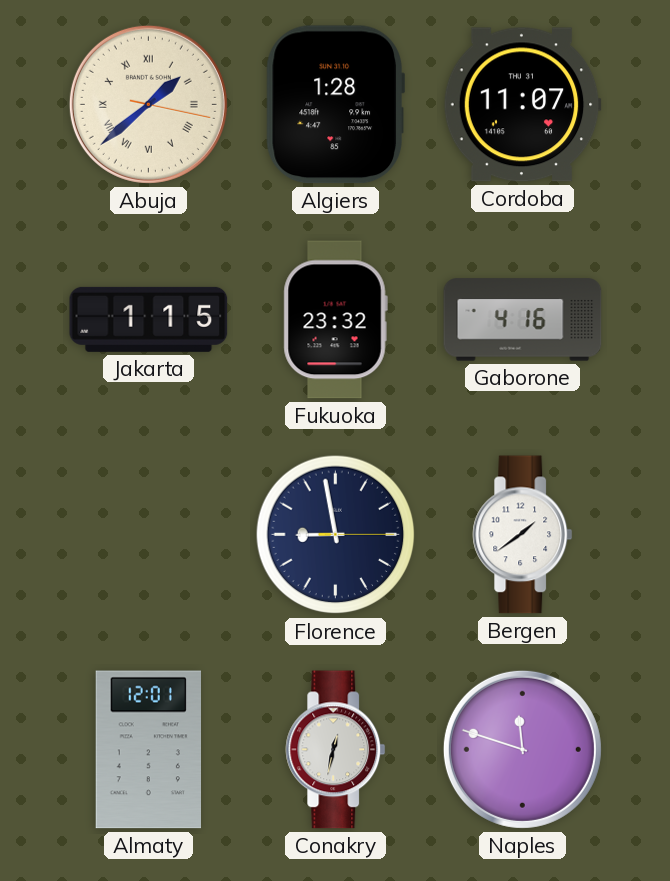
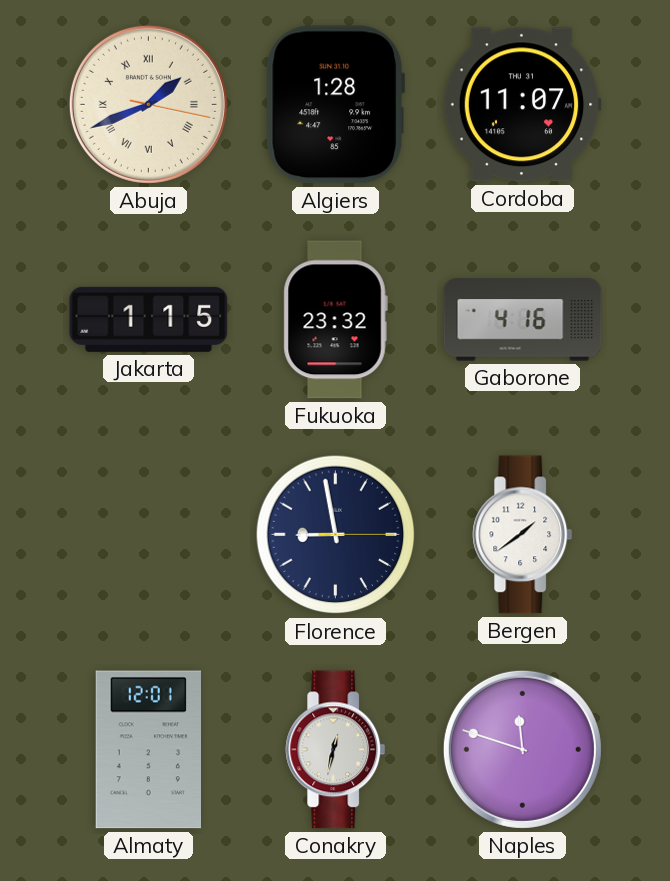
Abuja: 1:38 -> 1:41
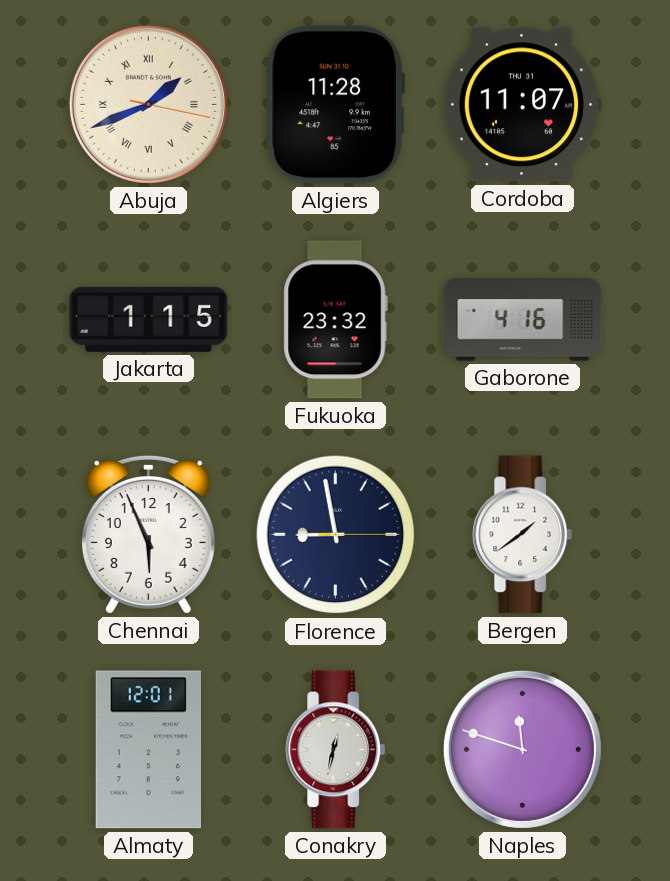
Algiers: 1:28 -> 11:28
Chennai: none -> 5:56
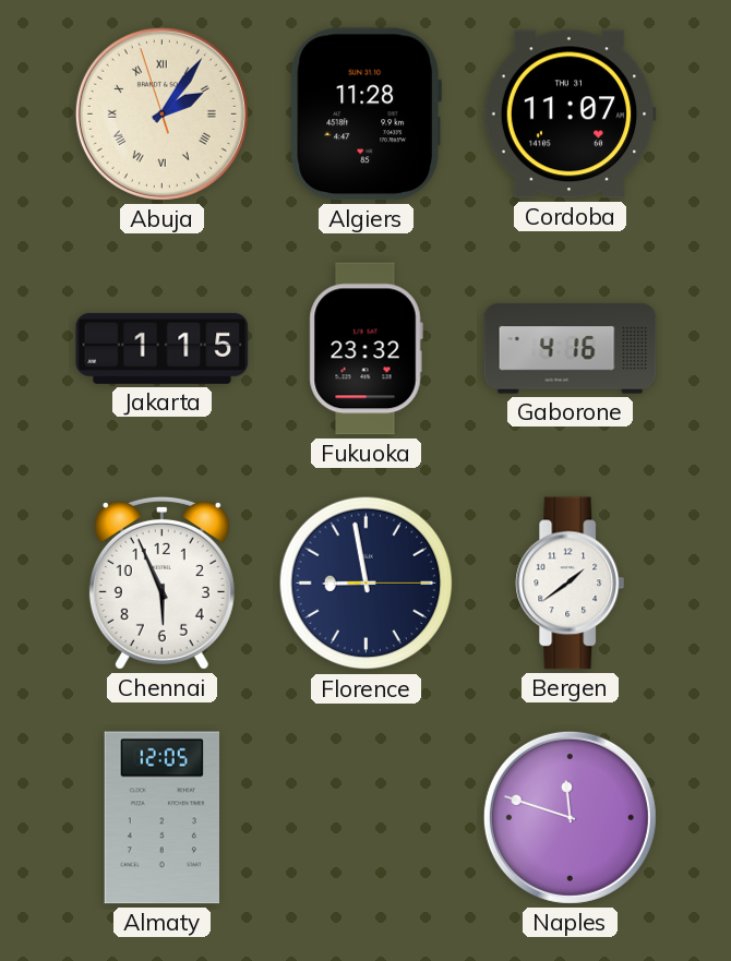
Abuja: 1:41 -> 2:05
Almaty: 12:01 -> 12:05
Conakry: 12:32 -> none
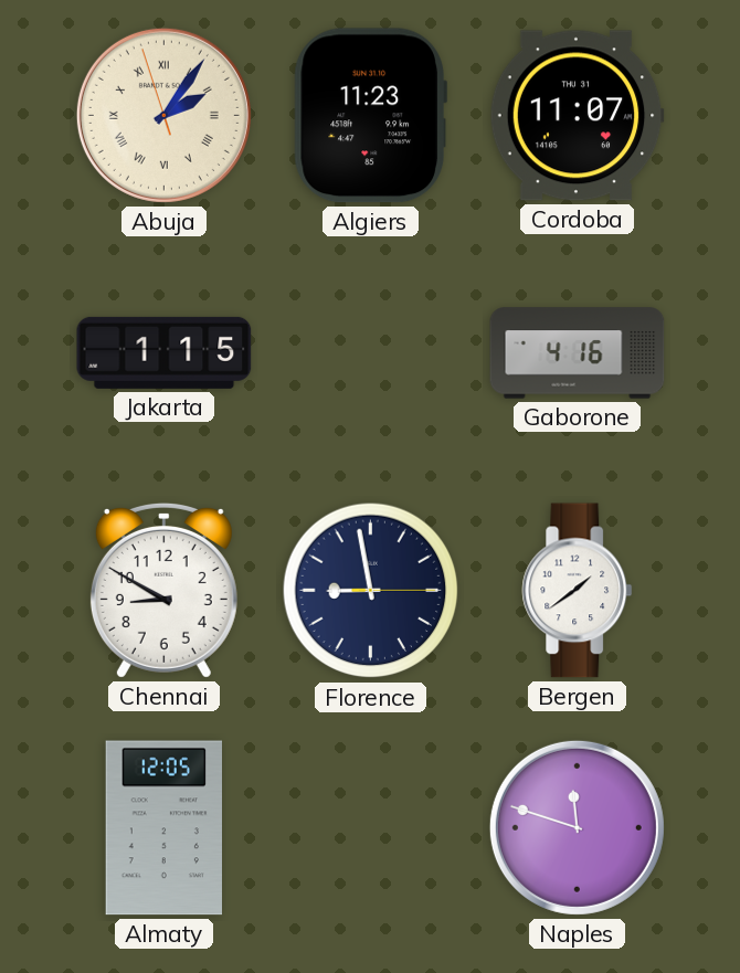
Algiers: 11:28 -> 11:23
Fukuoka: 23:32 -> none
Chennai: 5:56 -> 8:50
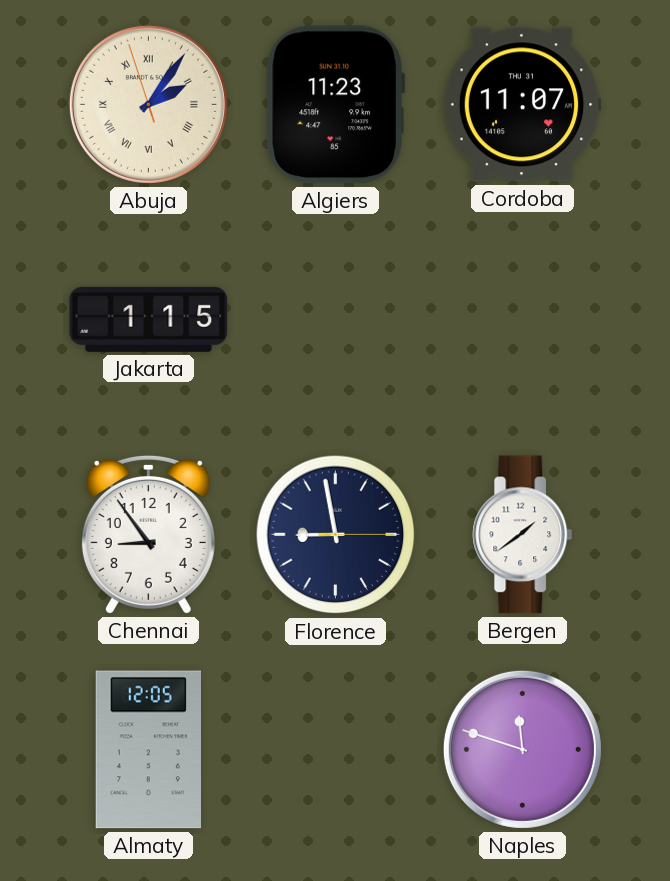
Gaborone: 4:16 -> none
Chennai: 8:50 -> 8:54
